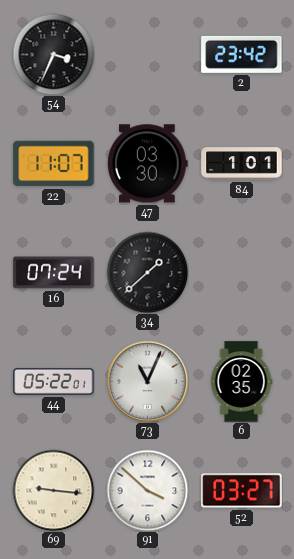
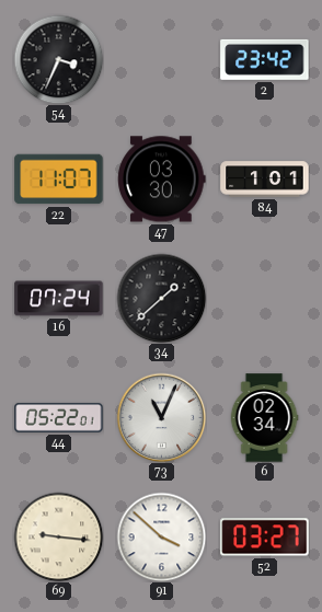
6: 02:35 -> 02:34
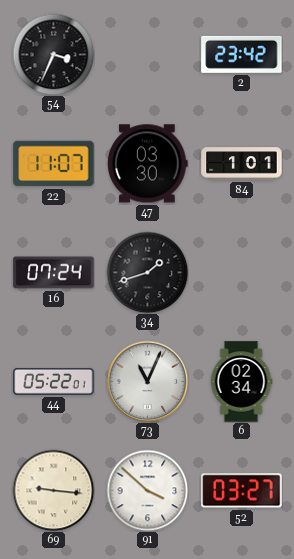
34: 1:38 -> 1:42
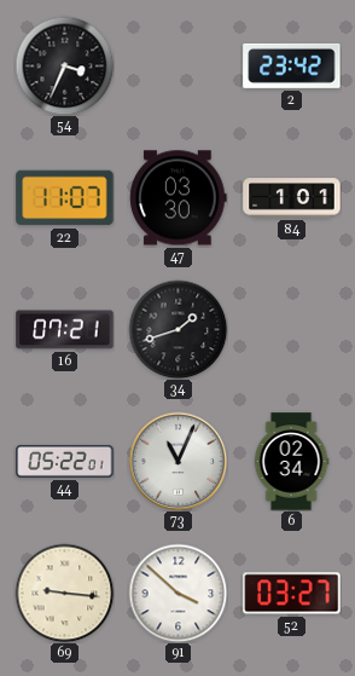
16: 07:24 -> 07:21
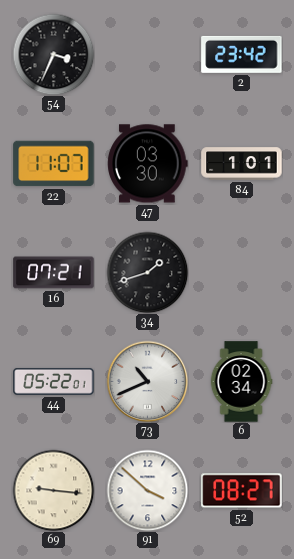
73: 11:04 -> 10:41
52: 03:27 -> 08:27
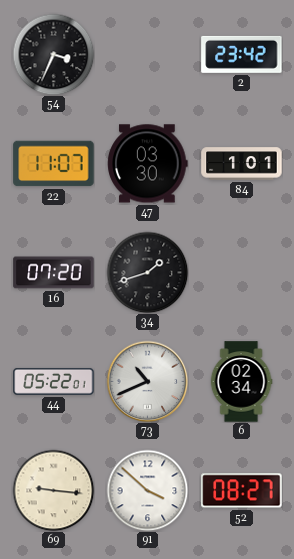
16: 07:21 -> 07:20
